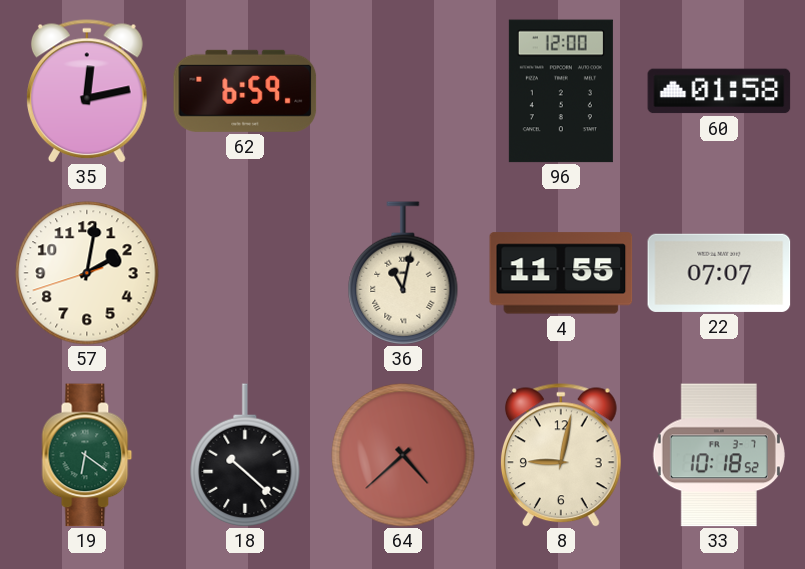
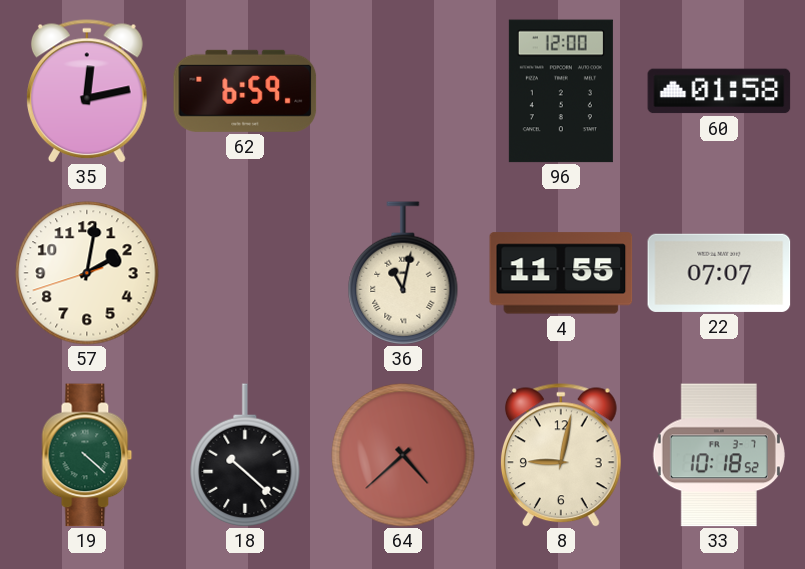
19: 6:21 -> 4:22
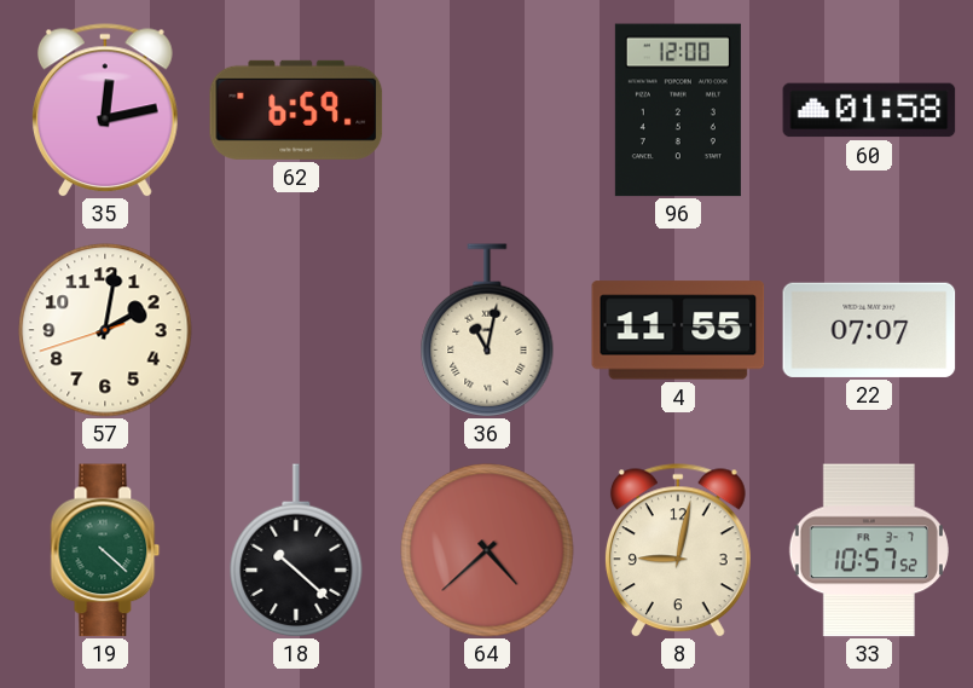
33: 10:18 -> 10:57
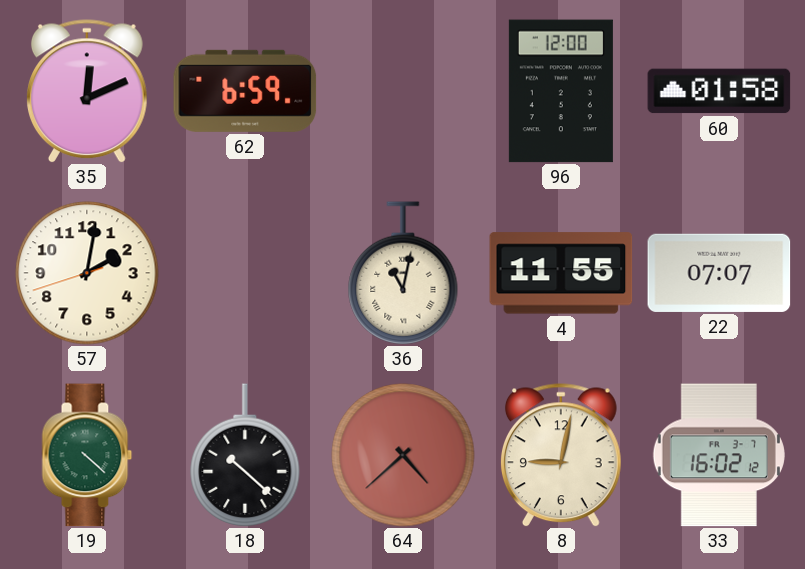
35: 12:13 -> 12:11
33: 10:57 -> 16:02
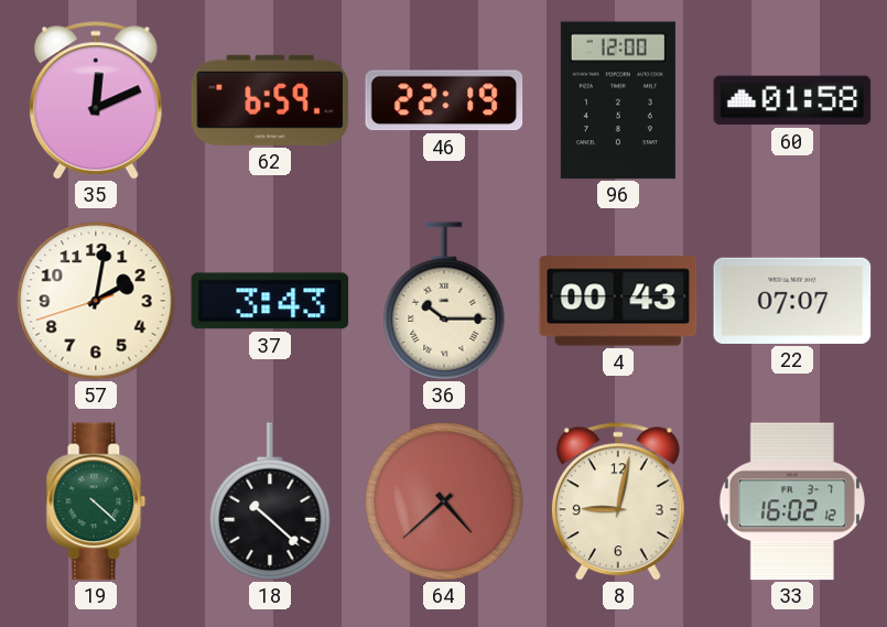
46: none -> 22:19
37: none -> 3:43
36: 11:02 -> 10:15
4: 11:55 -> 00:43
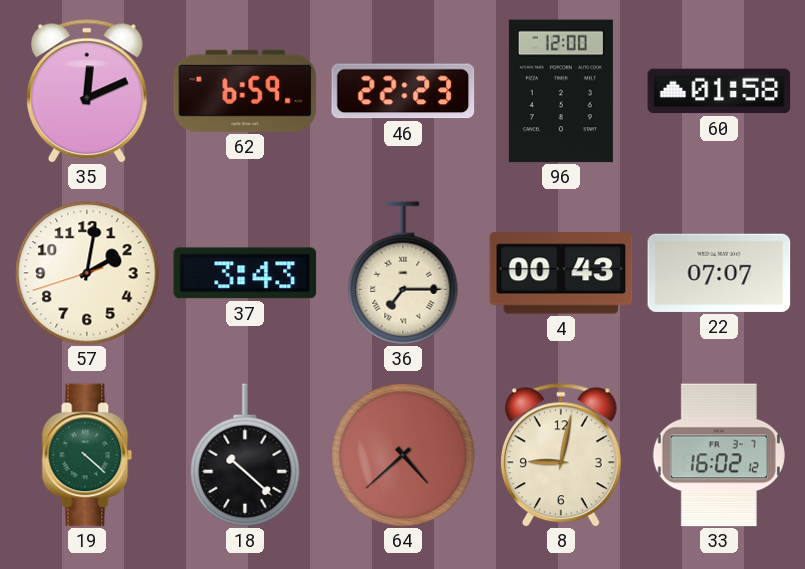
46: 22:19 -> 22:23
36: 10:15 -> 7:15
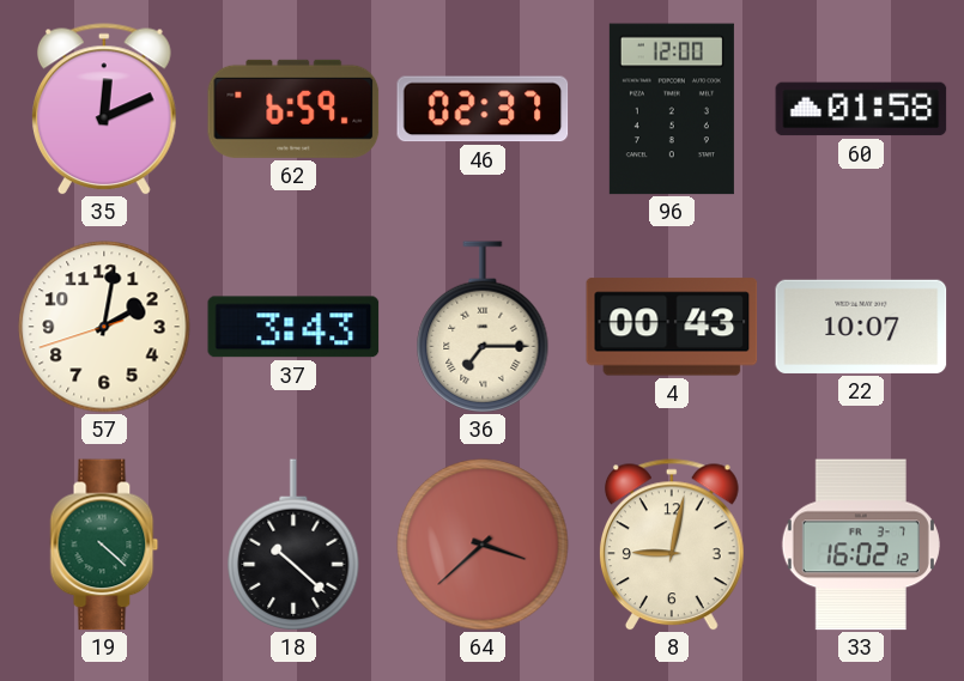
46: 22:23 -> 02:37
22: 07:07 -> 10:07
64: 4:38 -> 3:38
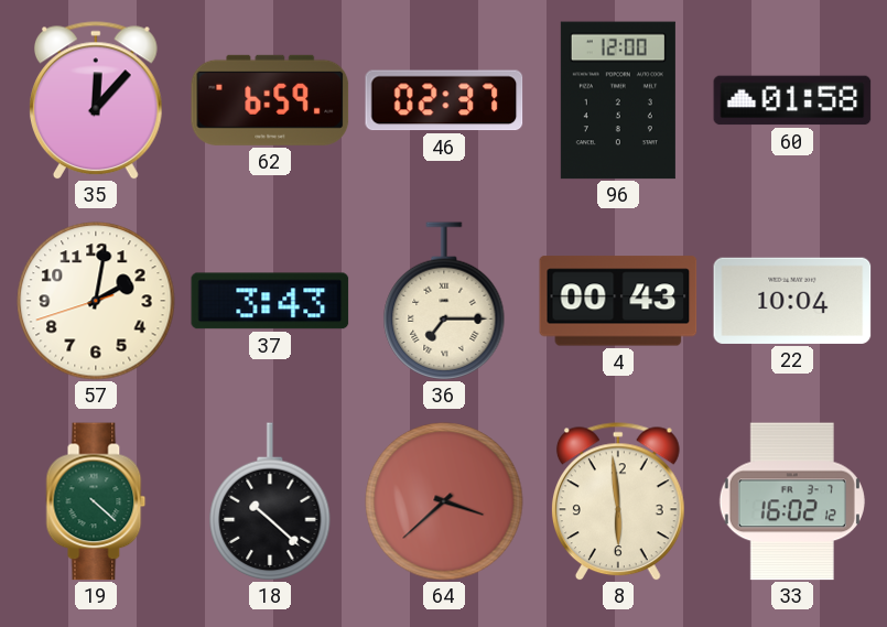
35: 12:11 -> 12:07
22: 10:07 -> 10:04
8: 9:02 -> 5:59
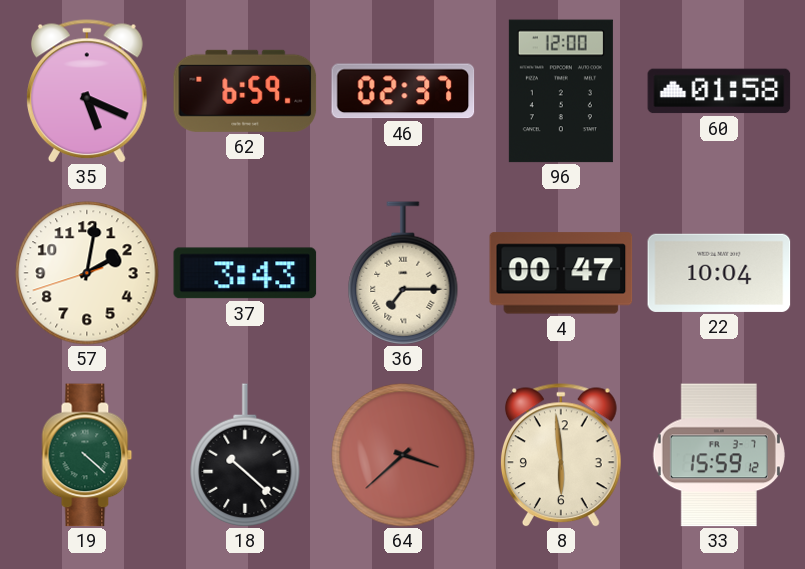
35: 12:07 -> 5:19
4: 00:43 -> 00:47
33: 16:02 -> 15:59
